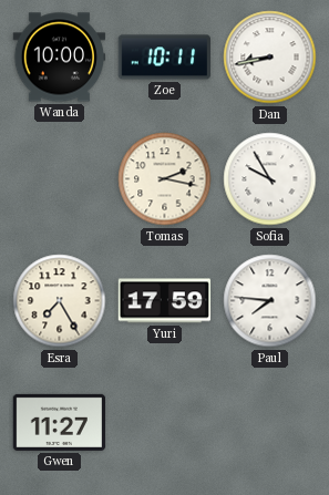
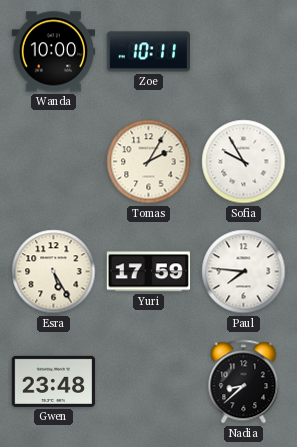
Dan: 8:43 -> none
Tomas: 2:17 -> 2:05
Esra: 7:25 -> 5:25
Gwen: 11:27 -> 23:48
Nadia: none -> 8:38
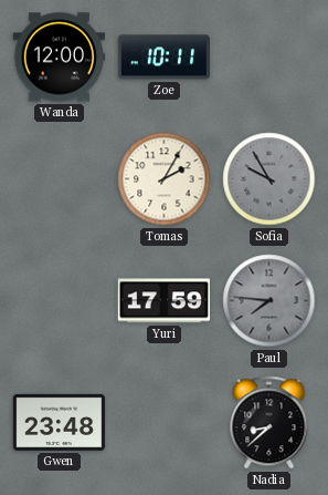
Wanda: 10:00 -> 12:00
Sofia dial: white -> grey
Esra: 5:25 -> none
Paul dial: white -> grey
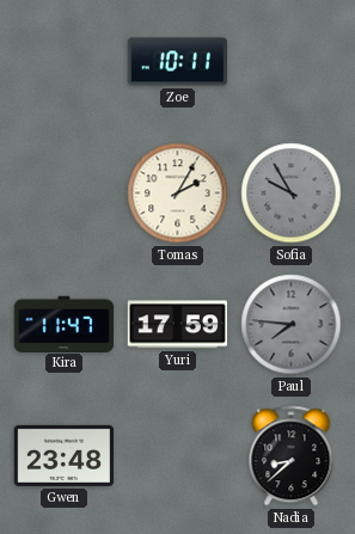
Wanda: 12:00 -> none
Kira: none -> 11:47
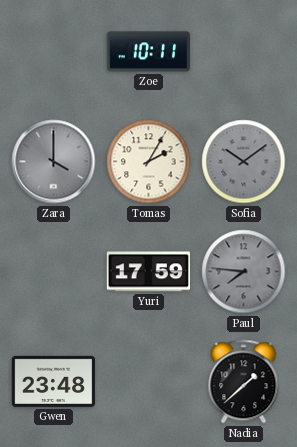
Zara: none -> 4:00
Sofia: 9:55 -> 10:09
Kira: 11:47 -> none
Nadia: 8:38 -> 1:38
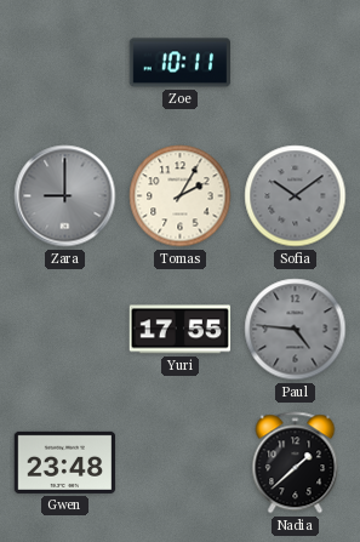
Zara: 4:00 -> 9:00
Yuri: 17:59 -> 17:55
Paul: 7:46 -> 4:46
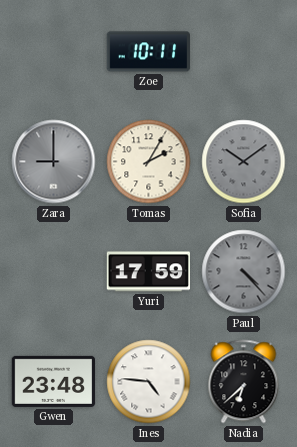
Yuri: 17:55 -> 17:59
Paul: 4:46 -> 4:23
Ines: none -> 4:46
Nadia: 1:38 -> 6:38
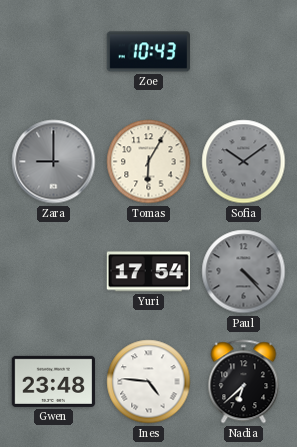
Zoe: 10:11 -> 10:43
Tomas: 2:05 -> 6:05
Yuri: 17:59 -> 17:54
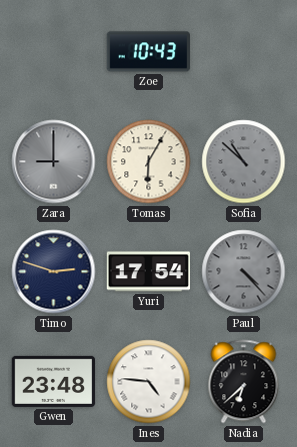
Sofia: 10:09 -> 10:52
Timo: none -> 2:48
